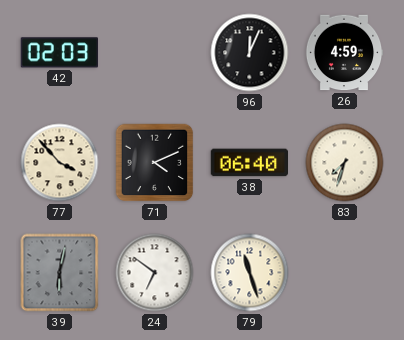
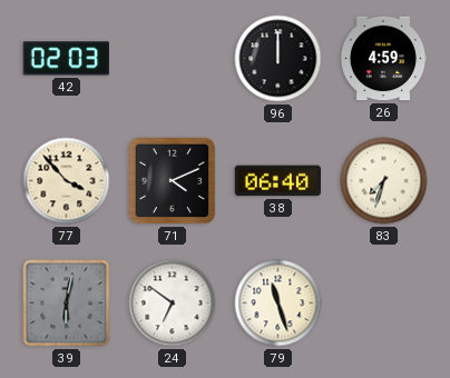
96: 12:04 -> 12:00
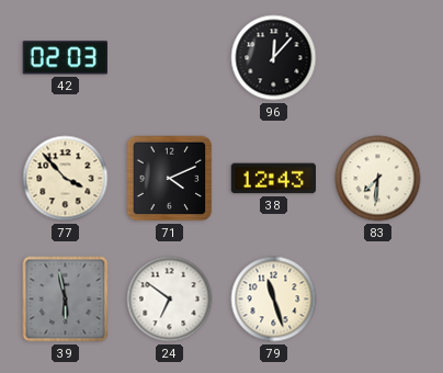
96: 12:00 -> 12:07
26: 4:59 -> none
38: 06:40 -> 12:43
83: 7:33 -> 7:31
39: 6:02 -> 5:58
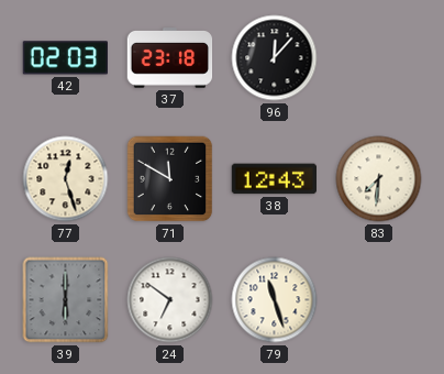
37: none -> 23:18
77: 3:53 -> 12:27
71: 4:11 -> 11:50
39: 5:58 -> 6:00
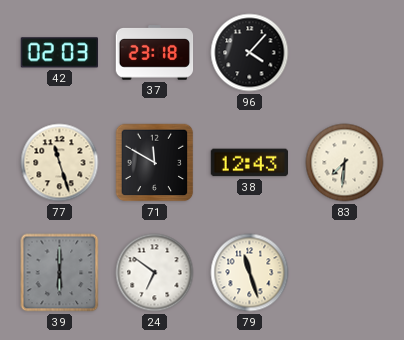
96: 12:07 -> 4:07
77: 12:27 -> 11:27
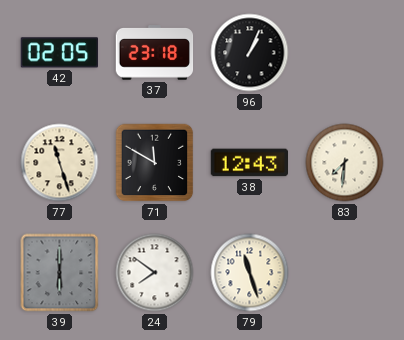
42: 02:03 -> 02:05
96: 4:07 -> 1:04
24: 6:51 -> 7:51
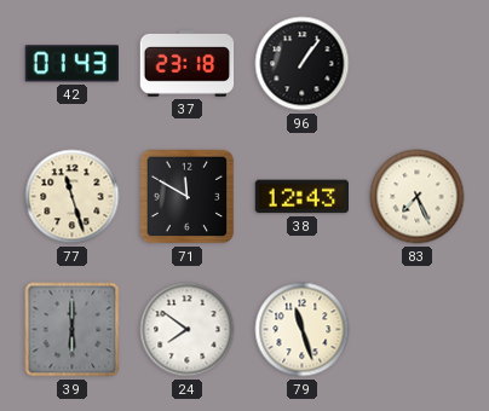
42: 02:05 -> 01:43
96: 1:04 -> 1:06
83: 7:31 -> 7:26
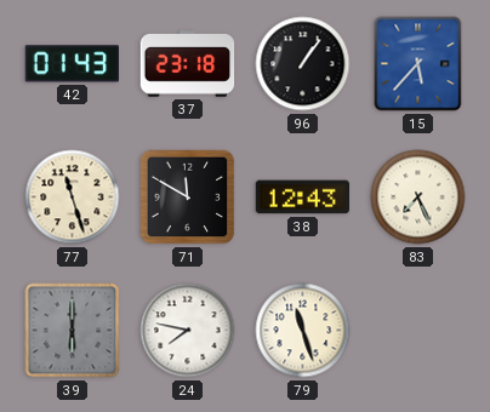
15: none -> 5:37
24: 7:51 -> 7:47
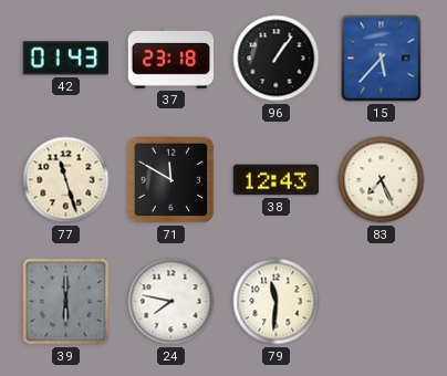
79: 11:27 -> 11:31
